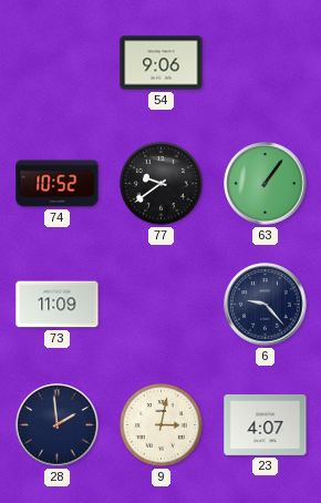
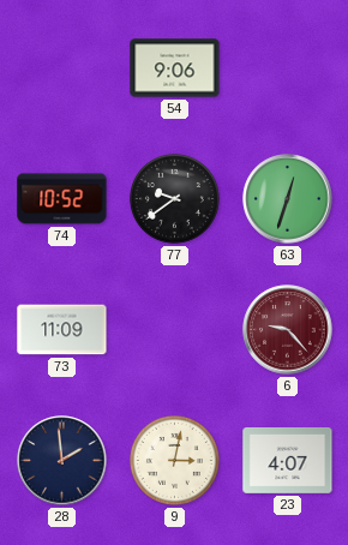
63: 1:06 -> 12:33
6 dial: navy -> burgundy
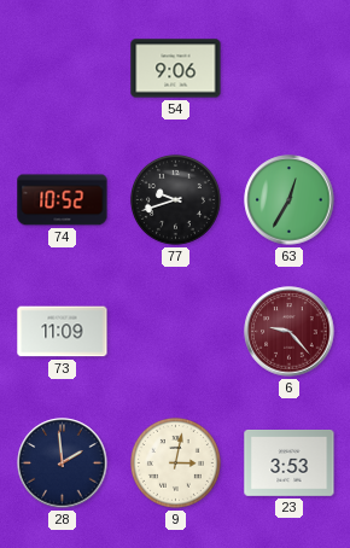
77: 9:39 -> 9:42
63: 12:33 -> 12:35
23: 4:07 -> 3:53
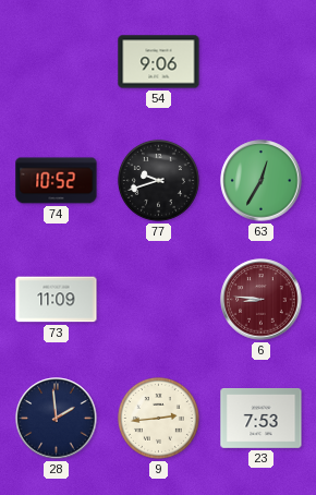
6: 9:23 -> 8:46
9: 3:02 -> 2:44
23: 3:53 -> 7:53
